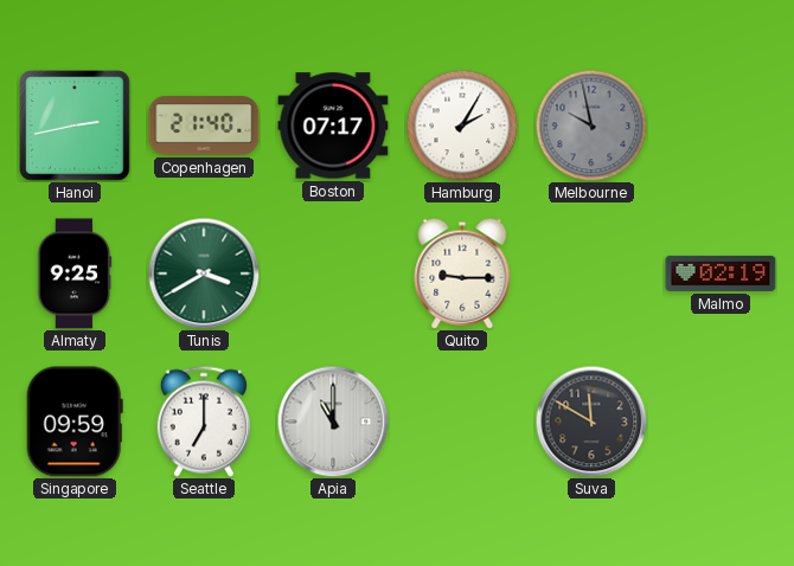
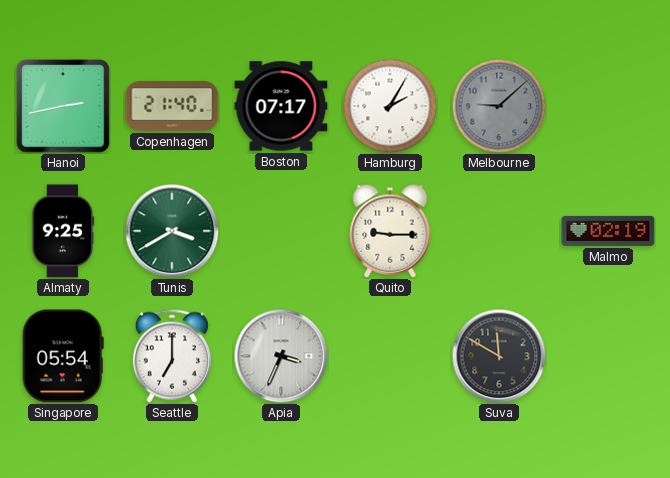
Melbourne: 9:58 -> 9:08
Singapore: 09:59 -> 05:54
Apia: 11:00 -> 3:34
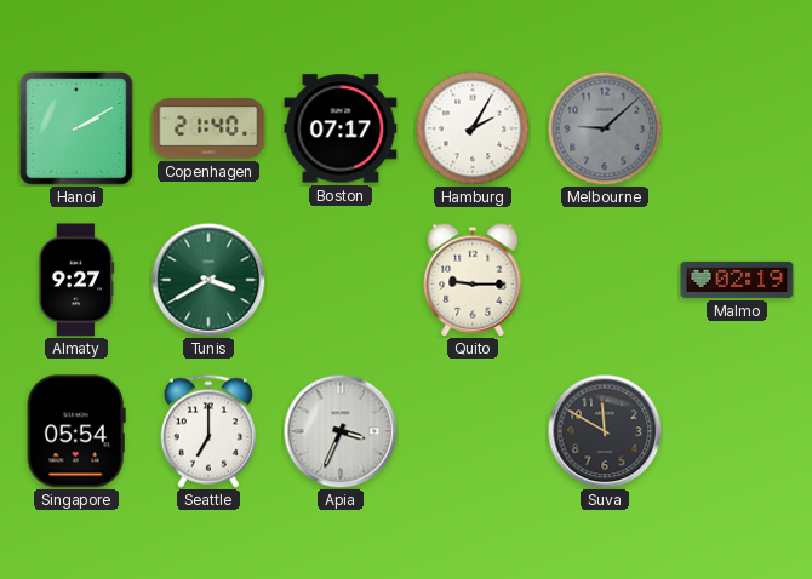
Hanoi: 2:43 -> 2:10
Almaty: 9:25 -> 9:27
